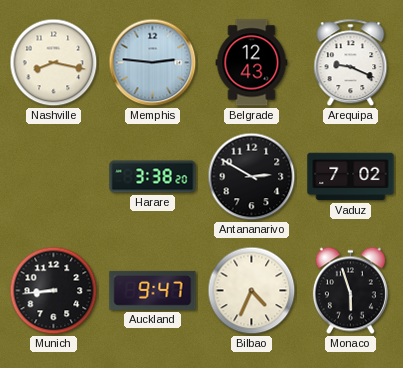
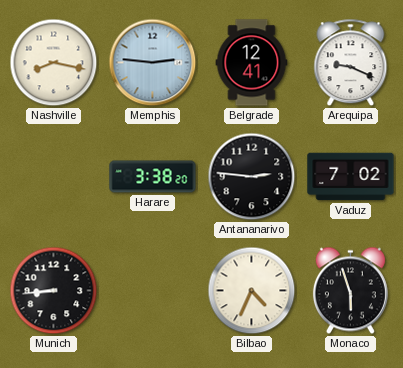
Belgrade: 12:43 -> 12:41
Antananarivo: 2:50 -> 2:46
Auckland: 9:47 -> none
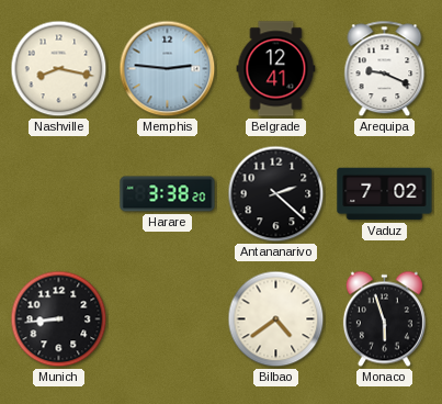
Antananarivo: 2:46 -> 2:22
Bilbao: 4:34 -> 4:39
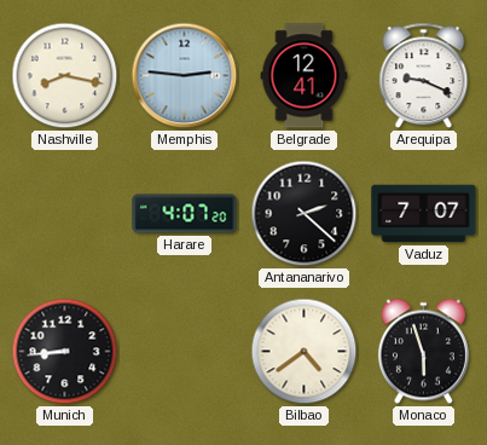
Harare: 3:38 -> 4:07
Vaduz: 7:02 -> 7:07
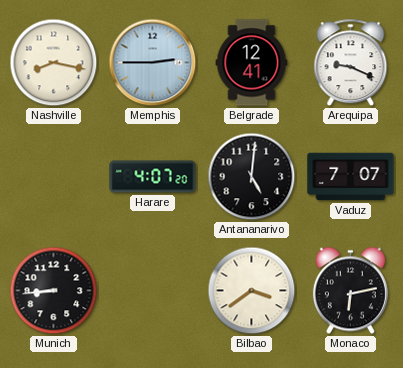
Memphis: 2:46 -> 2:45
Antananarivo: 2:22 -> 5:01
Bilbao: 4:39 -> 3:39
Monaco: 5:57 -> 6:13
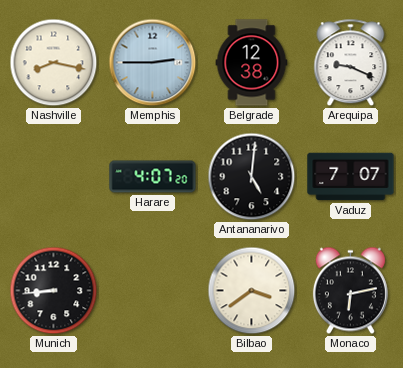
Belgrade: 12:41 -> 12:38
